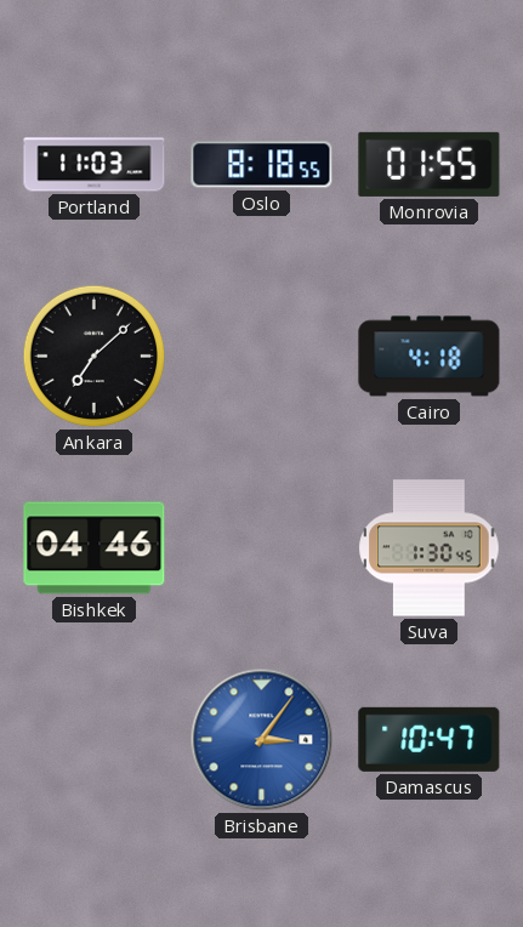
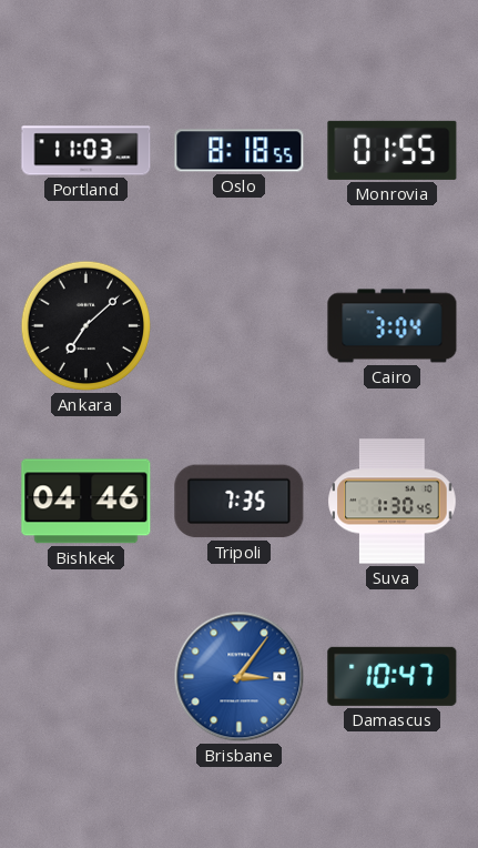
Cairo: 4:18 -> 3:04
Tripoli: none -> 7:35
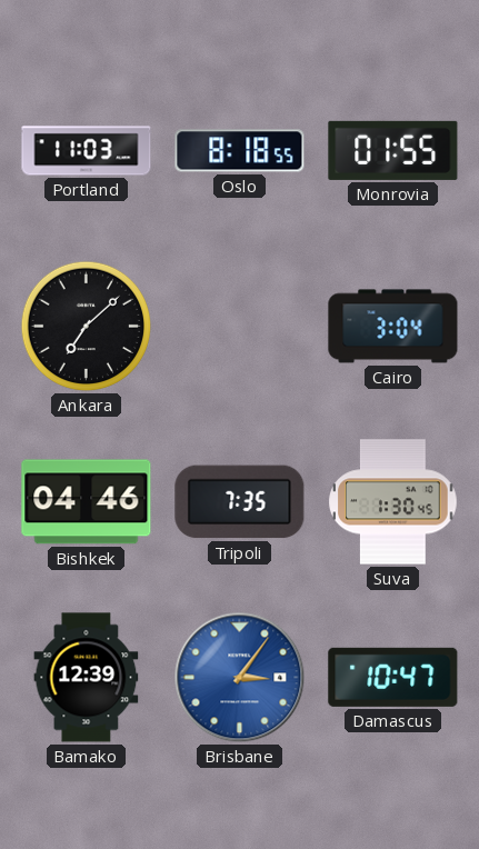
Bamako: none -> 12:39
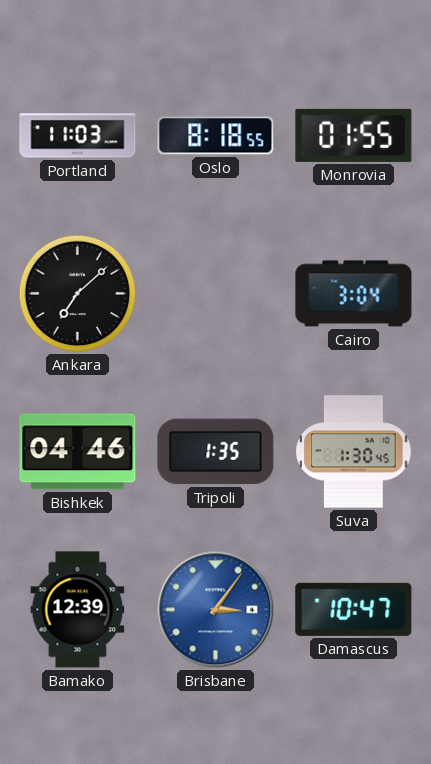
Tripoli: 7:35 -> 1:35
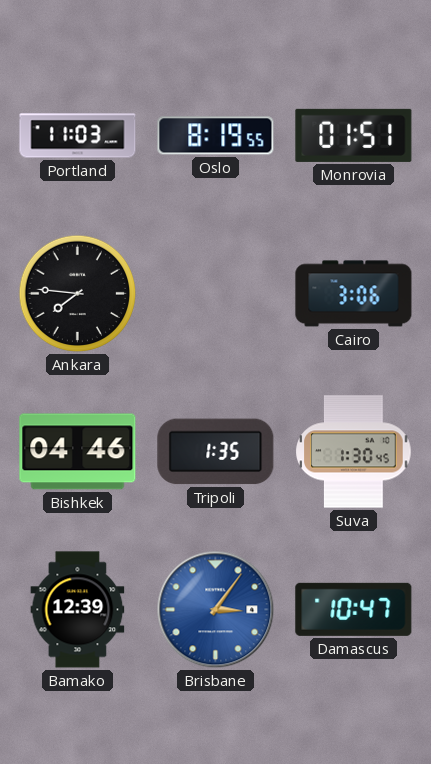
Oslo: 8:18 -> 8:19
Monrovia: 01:55 -> 01:51
Ankara: 7:08 -> 7:46
Cairo: 3:04 -> 3:06
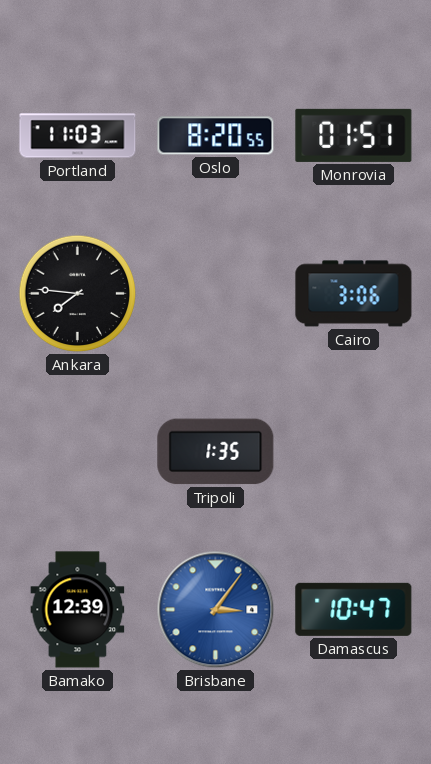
Oslo: 8:19 -> 8:20
Bishkek: 04:46 -> none
Suva: 1:30 -> none
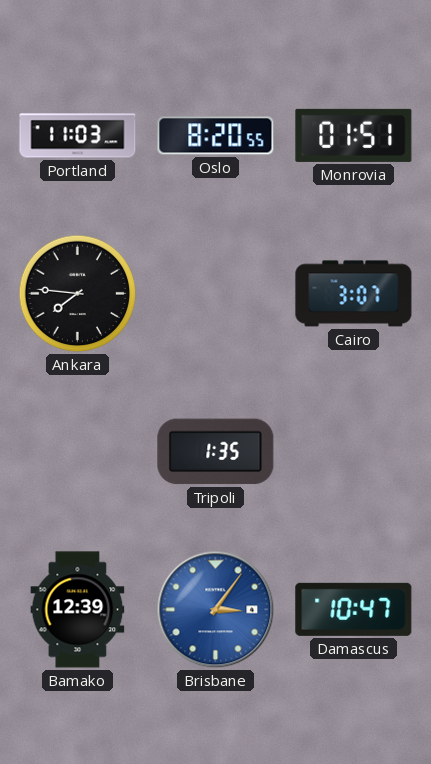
Cairo: 3:06 -> 3:07
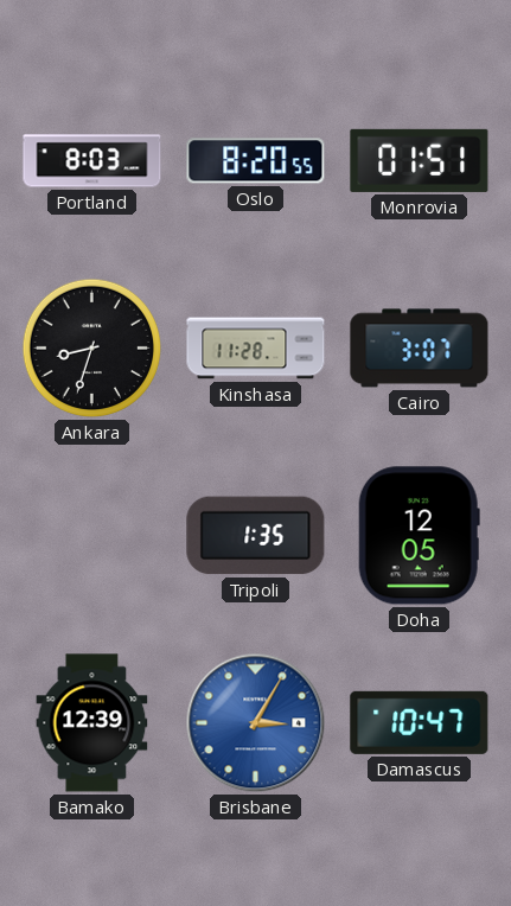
Portland: 11:03 -> 8:03
Ankara: 7:46 -> 8:33
Kinshasa: none -> 11:28
Doha: none -> 12:05
Brisbane: 3:06 -> 3:05
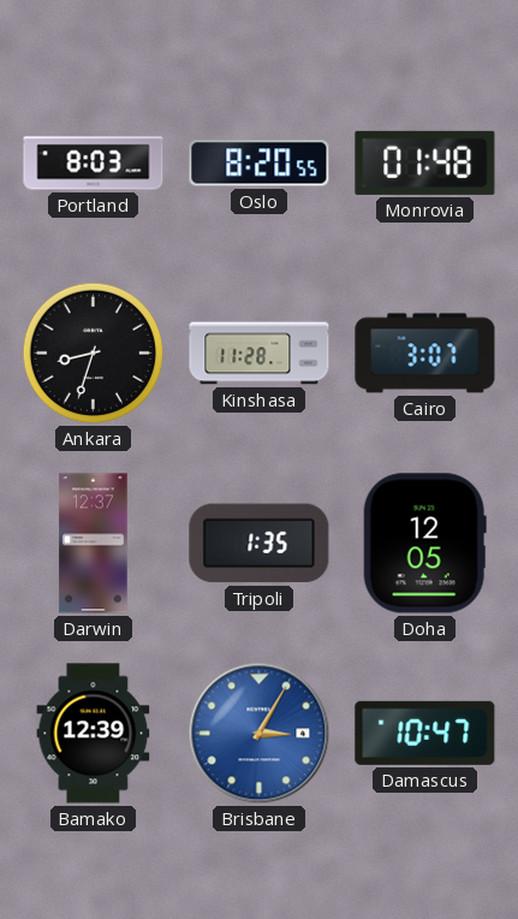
Monrovia: 01:51 -> 01:48
Darwin: none -> 12:37
